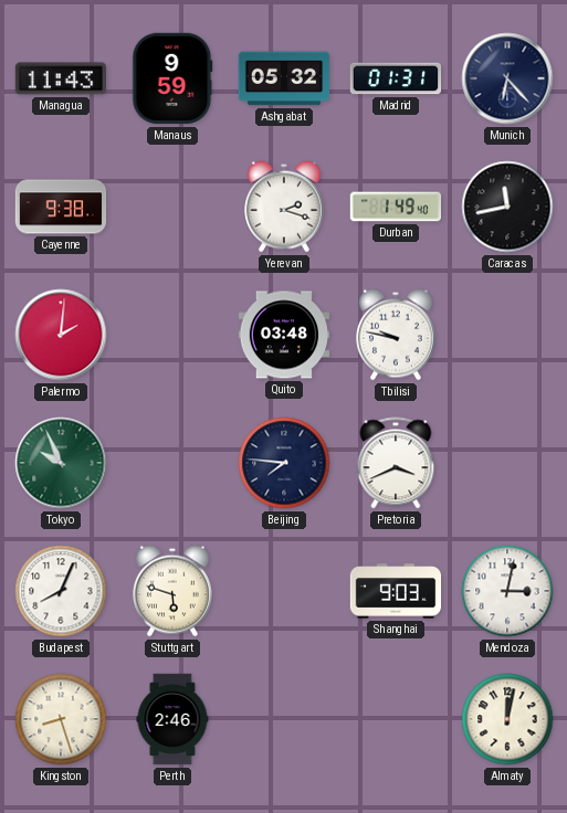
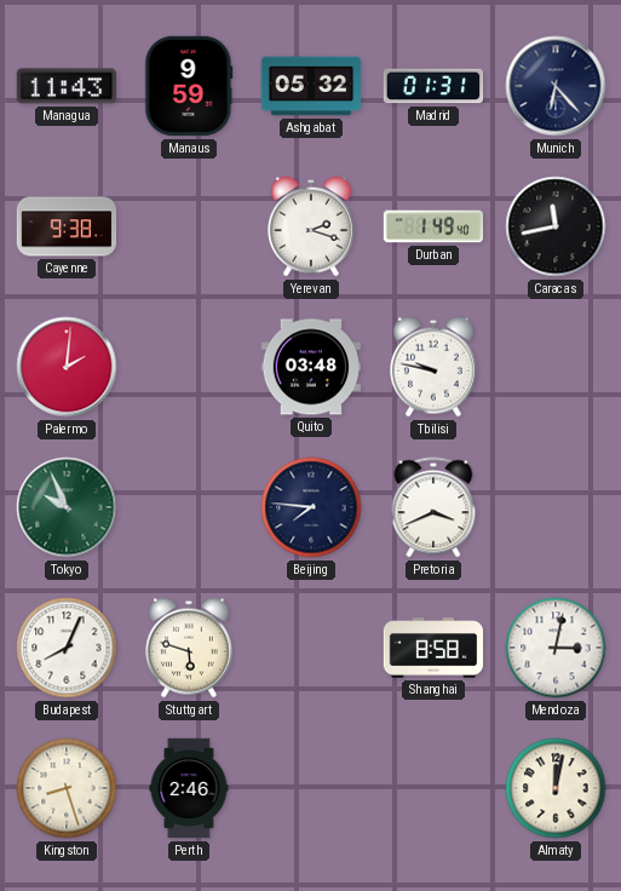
Shanghai: 9:03 -> 8:58
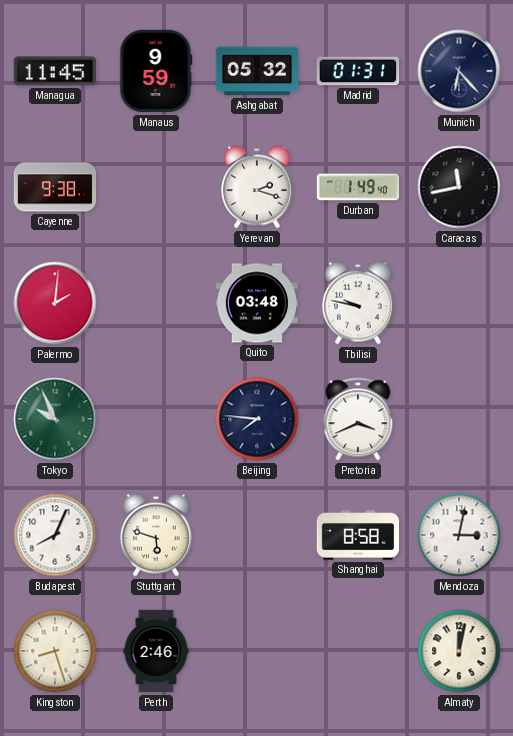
Managua: 11:43 -> 11:45
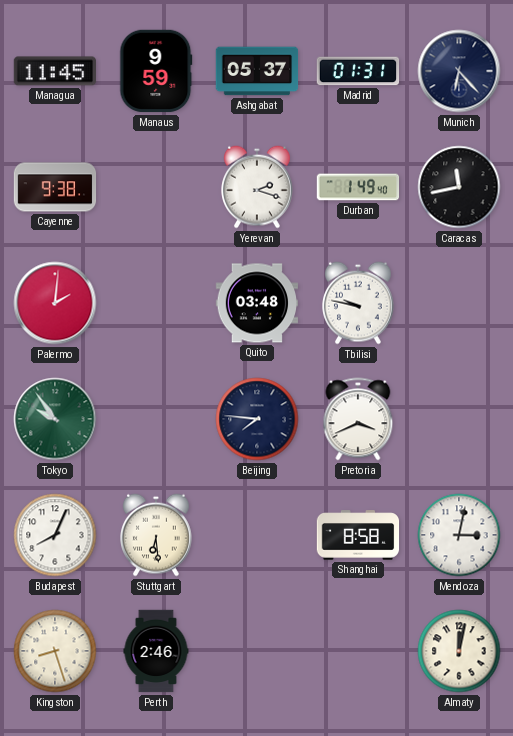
Ashgabat: 05:32 -> 05:37
Tokyo: 9:56 -> 9:54
Stuttgart: 5:48 -> 6:29
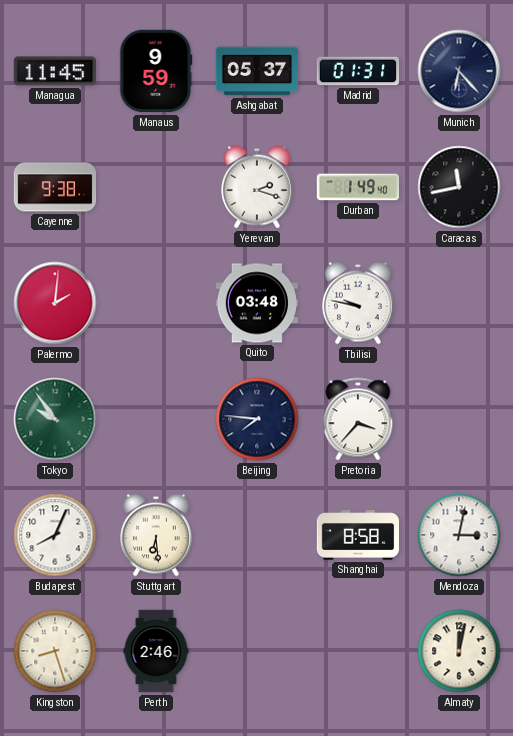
Pretoria: 3:41 -> 3:37
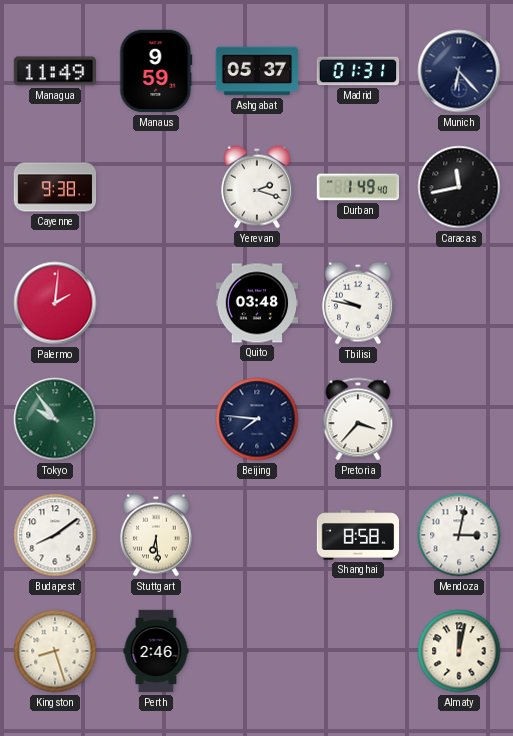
Managua: 11:45 -> 11:49
Budapest: 8:04 -> 8:09
